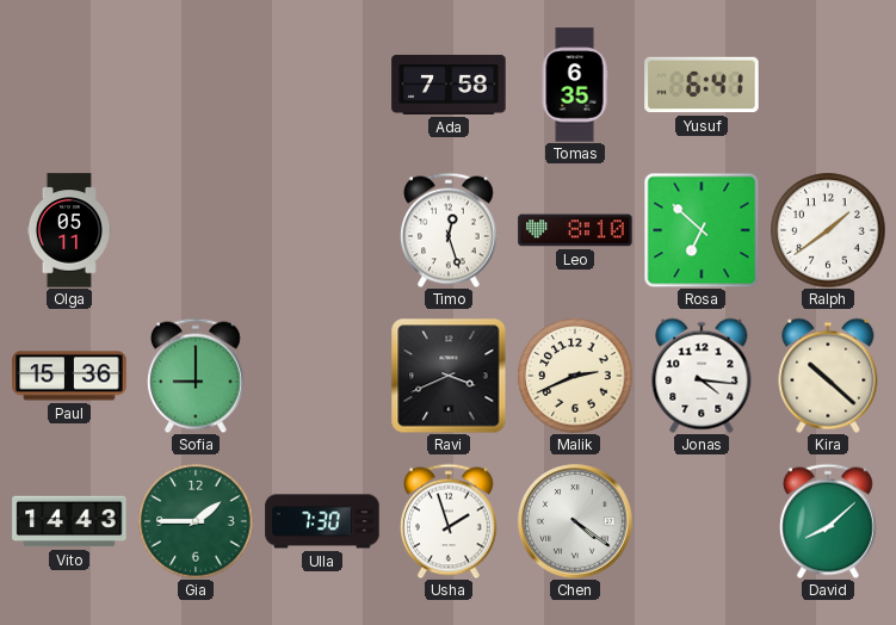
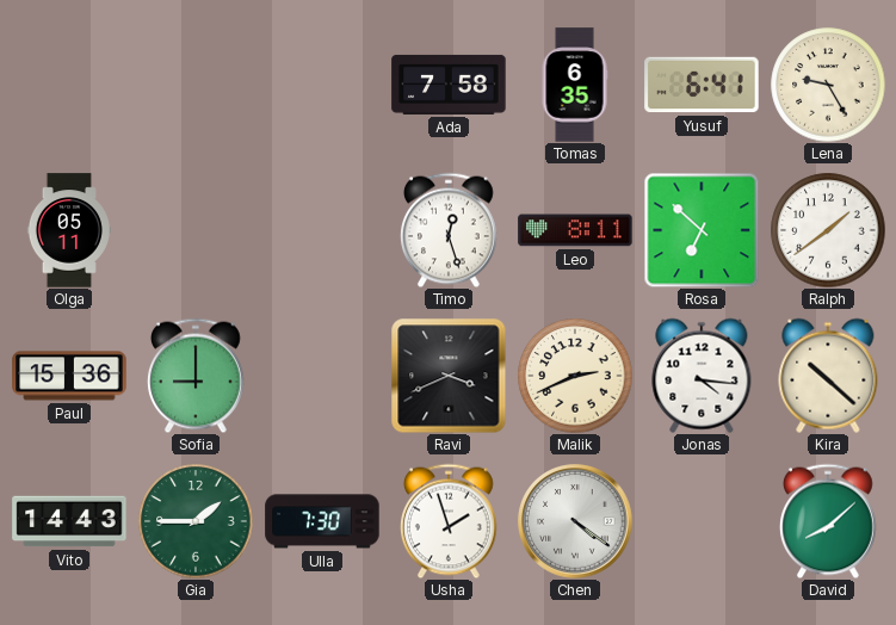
Lena: none -> 9:25
Leo: 8:10 -> 8:11
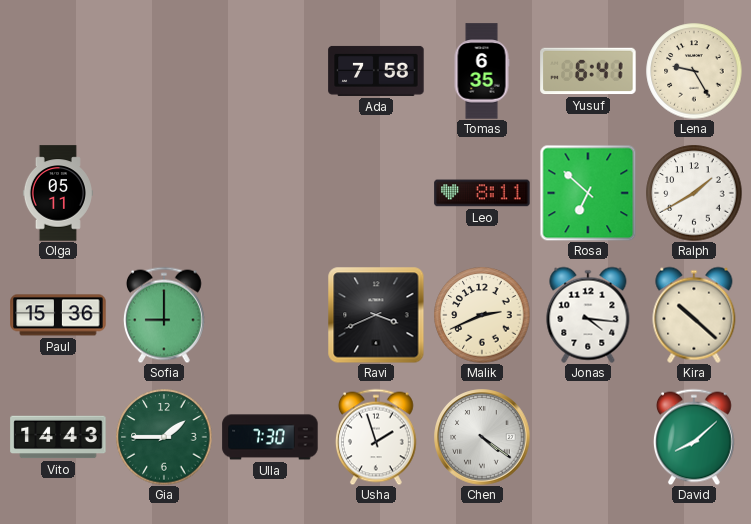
Timo: 12:27 -> none
Ralph: 1:39 -> 1:40
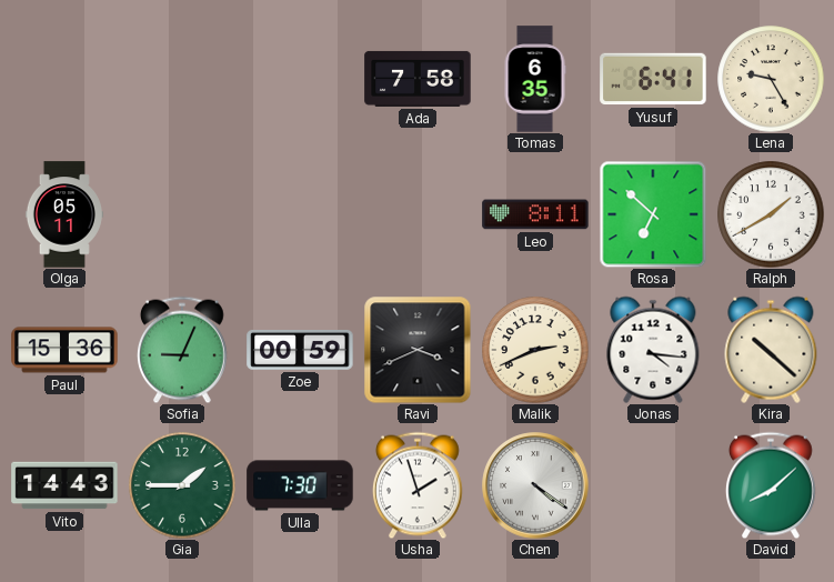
Sofia: 9:00 -> 9:04
Zoe: none -> 00:59
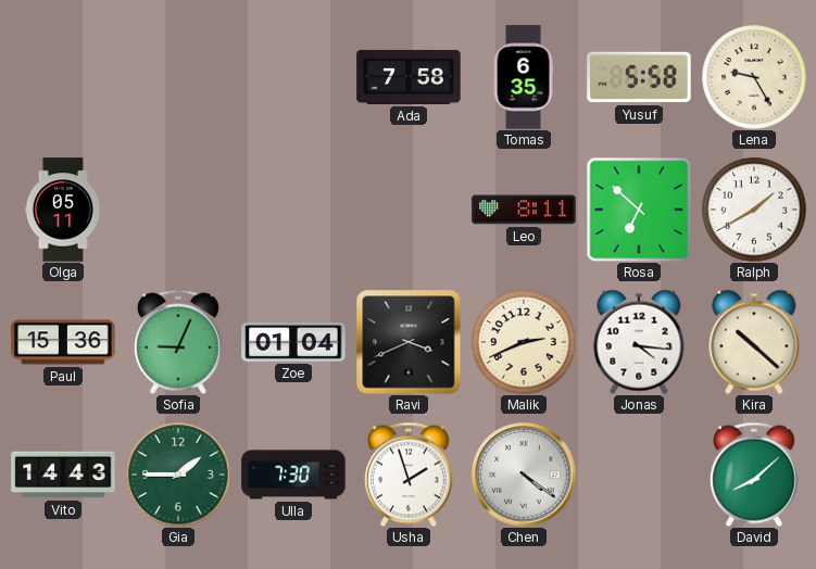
Yusuf: 6:41 -> 5:58
Zoe: 00:59 -> 01:04
